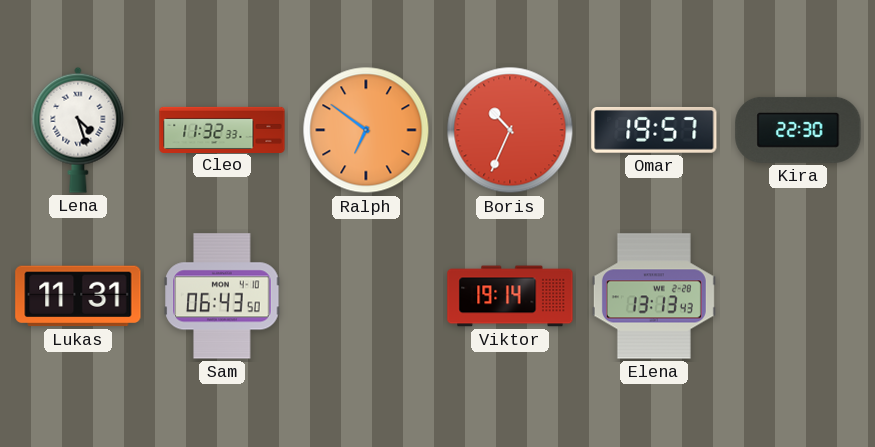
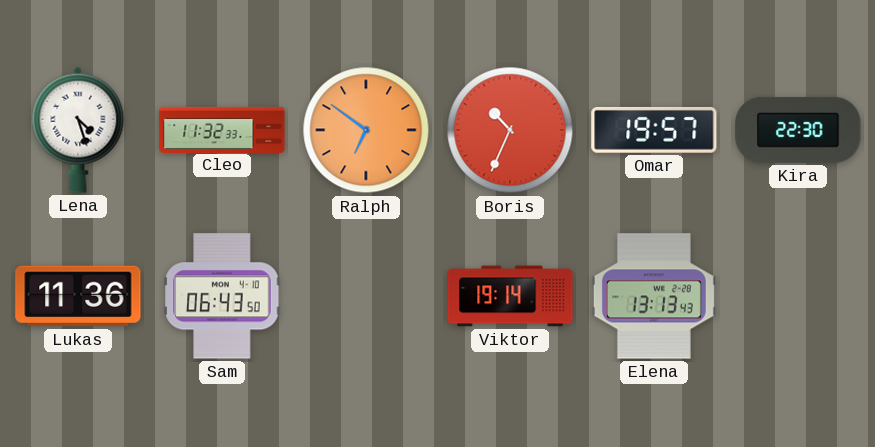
Lukas: 11:31 -> 11:36
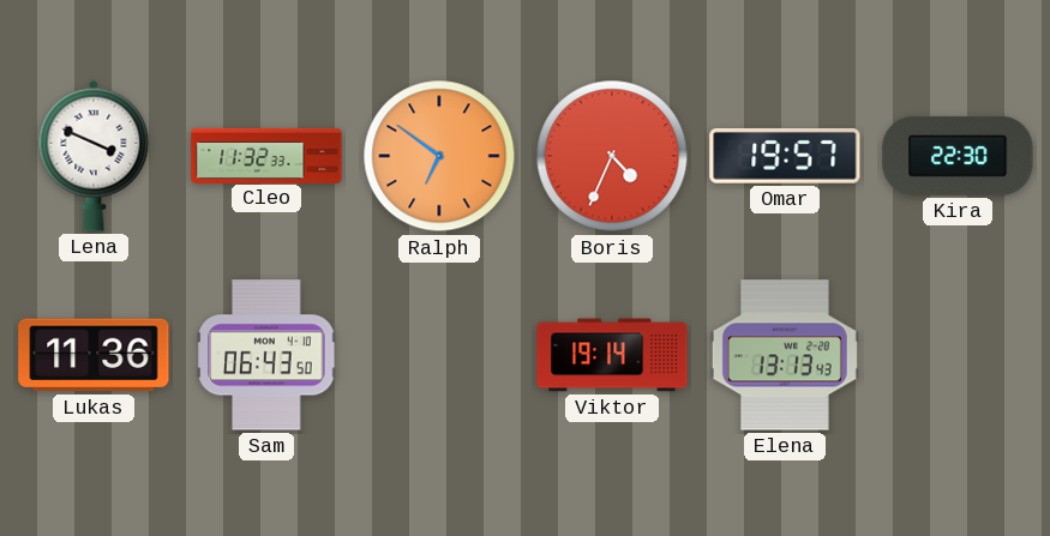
Lena: 4:27 -> 3:49
Boris: 10:34 -> 4:34
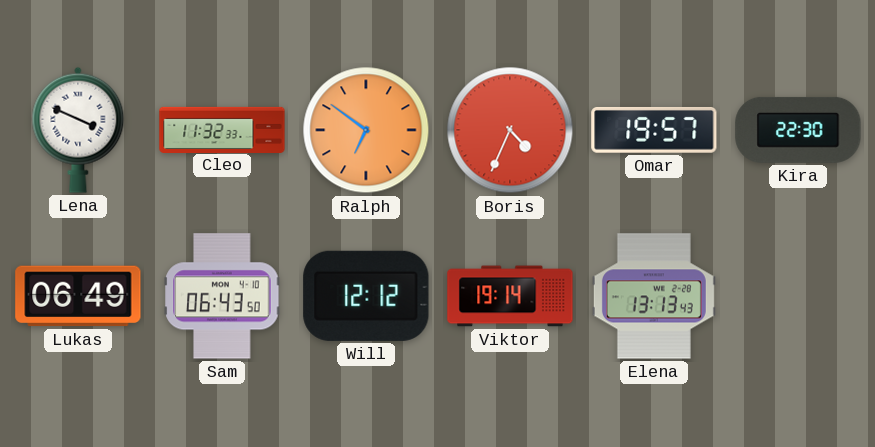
Lukas: 11:36 -> 06:49
Will: none -> 12:12
